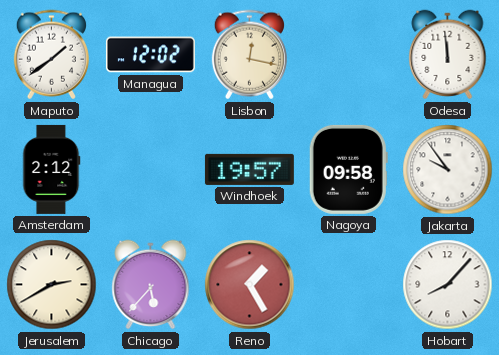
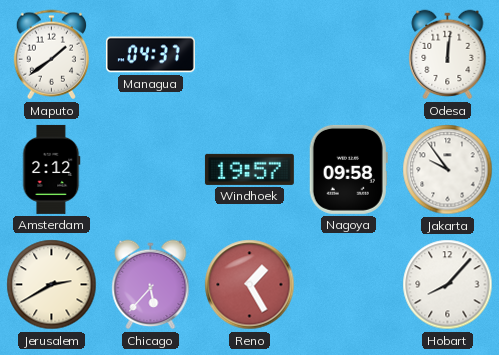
Managua: 12:02 -> 04:37
Lisbon: 12:17 -> none
Odesa: 11:59 -> 12:01
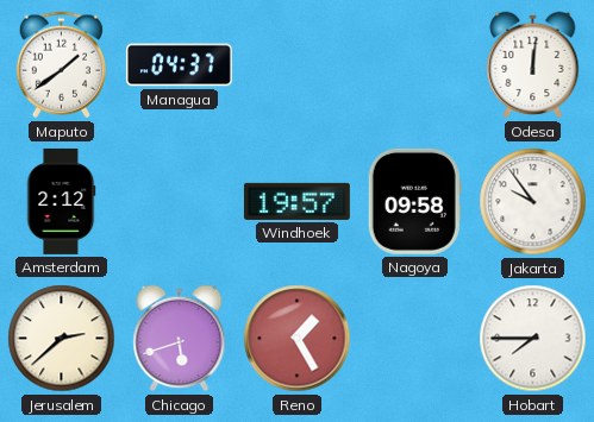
Jerusalem: 2:40 -> 2:38
Chicago: 5:37 -> 5:42
Hobart: 8:07 -> 7:45
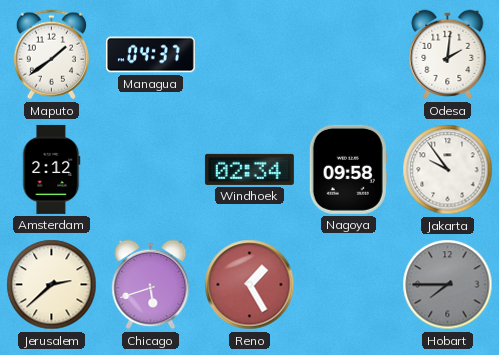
Odesa: 12:01 -> 2:01
Windhoek: 19:57 -> 02:34
Hobart dial: white -> grey
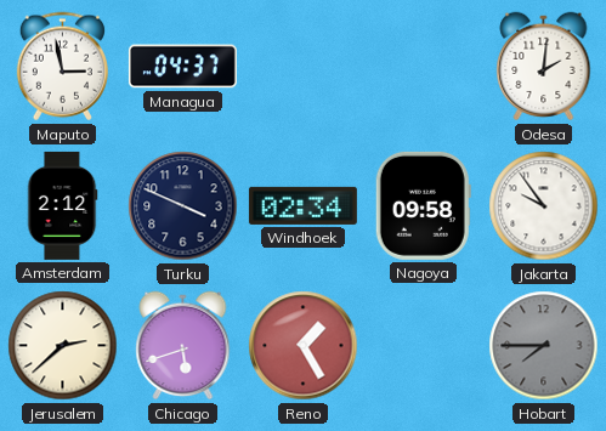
Maputo: 1:39 -> 2:58
Turku: none -> 3:49
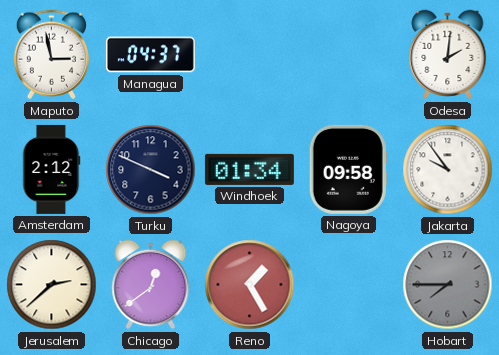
Windhoek: 02:34 -> 01:34
Chicago: 5:42 -> 12:39
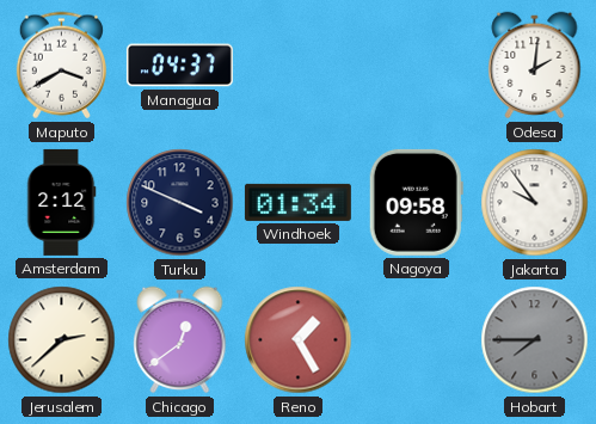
Maputo: 2:58 -> 3:40
